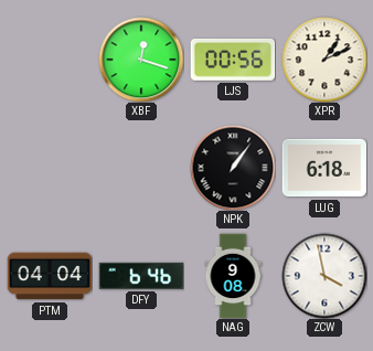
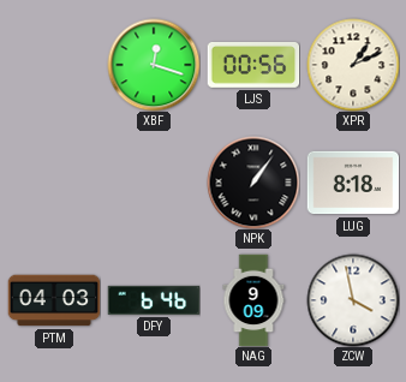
LUG: 6:18 -> 8:18
PTM: 04:04 -> 04:03
NAG: 9:08 -> 9:09
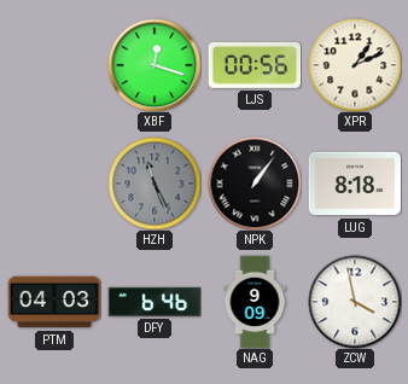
HZH: none -> 11:26
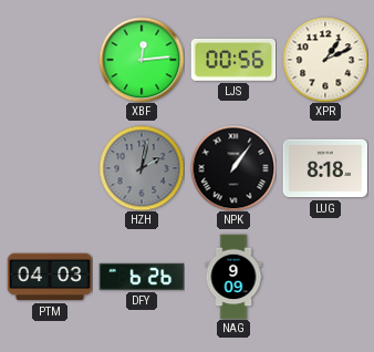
XBF: 12:18 -> 12:14
HZH: 11:26 -> 2:02
DFY: 6:46 -> 6:26
ZCW: 3:58 -> none
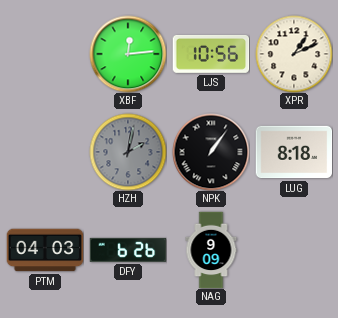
LJS: 00:56 -> 10:56
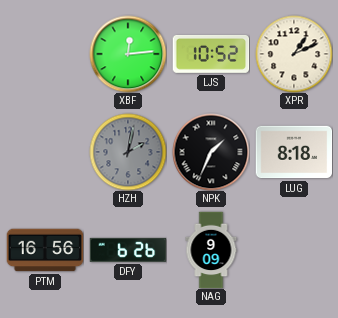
LJS: 10:56 -> 10:52
NPK: 1:06 -> 1:34
PTM: 04:03 -> 16:56
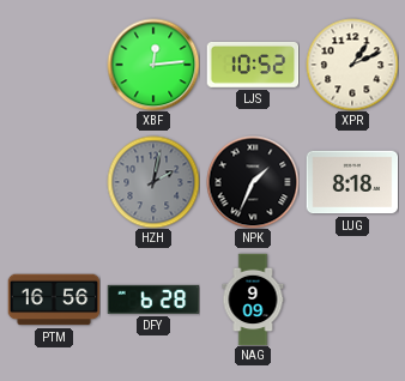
DFY: 6:26 -> 6:28
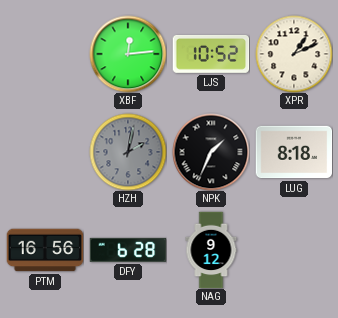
NAG: 9:09 -> 9:12
